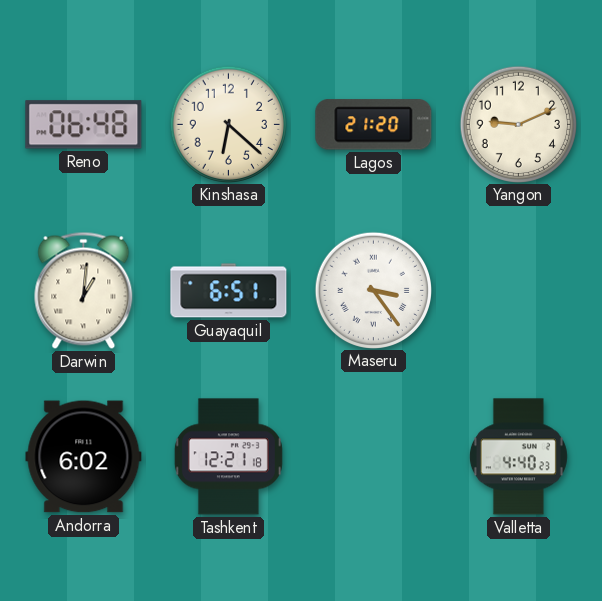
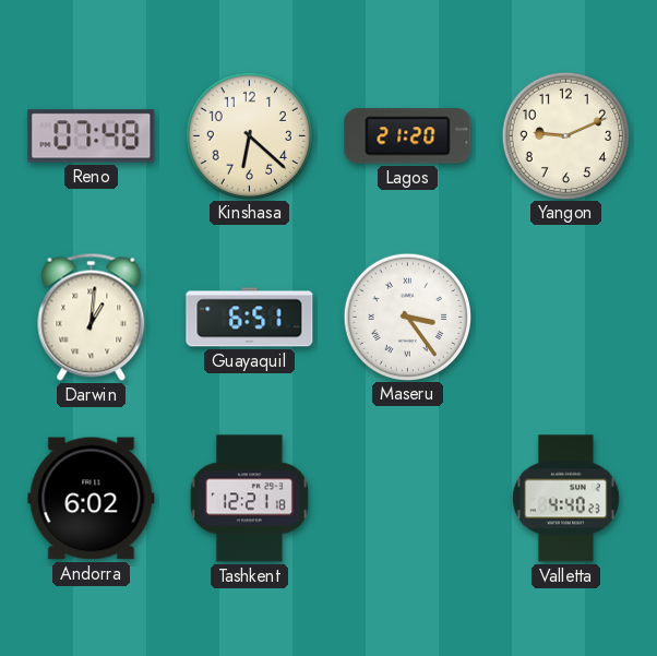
Reno: 06:48 -> 07:48
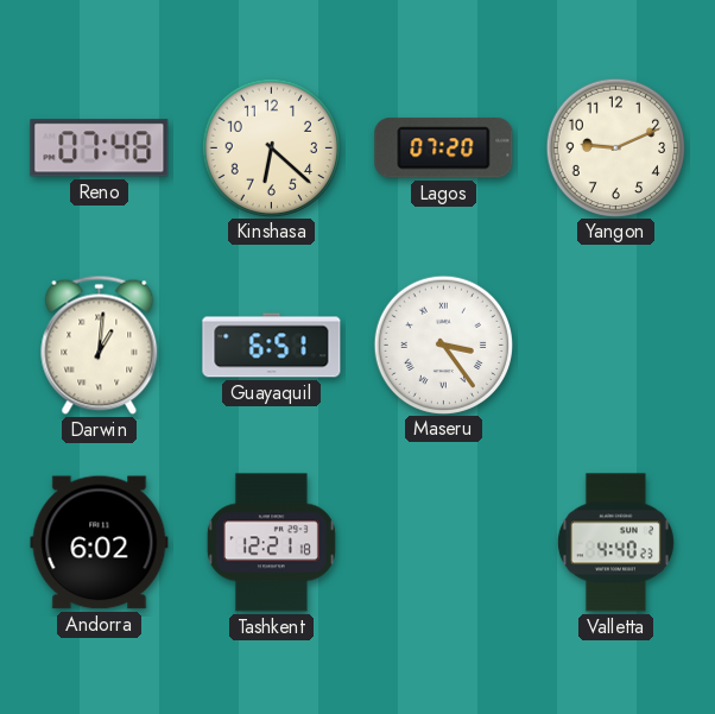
Lagos: 21:20 -> 07:20
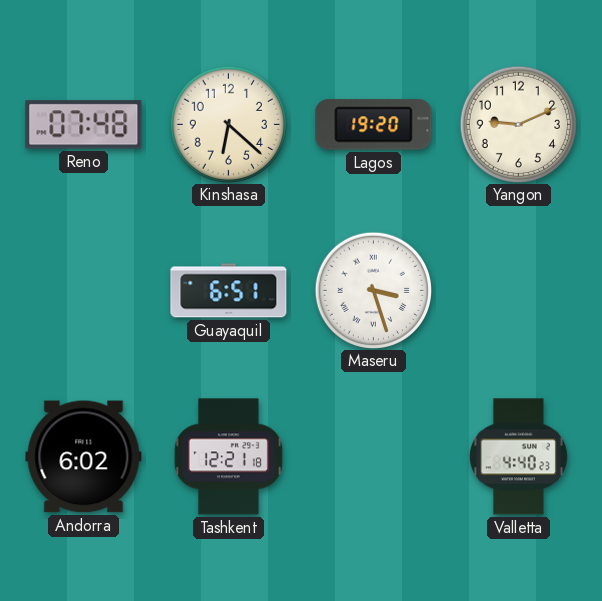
Lagos: 07:20 -> 19:20
Darwin: 1:01 -> none
Maseru: 3:24 -> 3:27
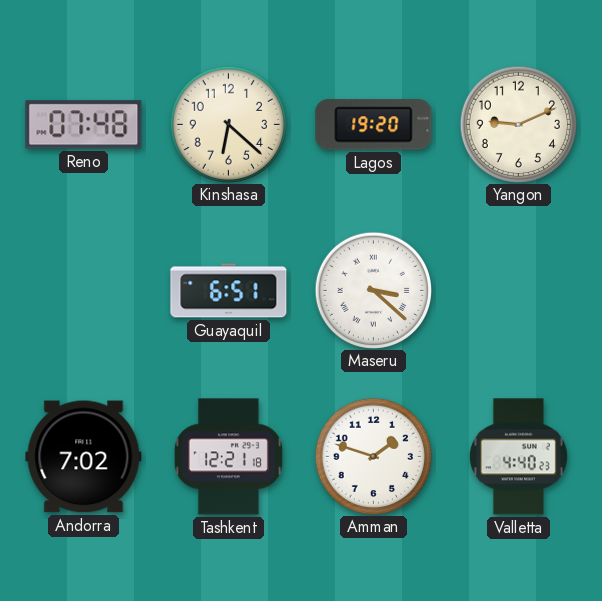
Maseru: 3:27 -> 3:22
Andorra: 6:02 -> 7:02
Amman: none -> 1:48
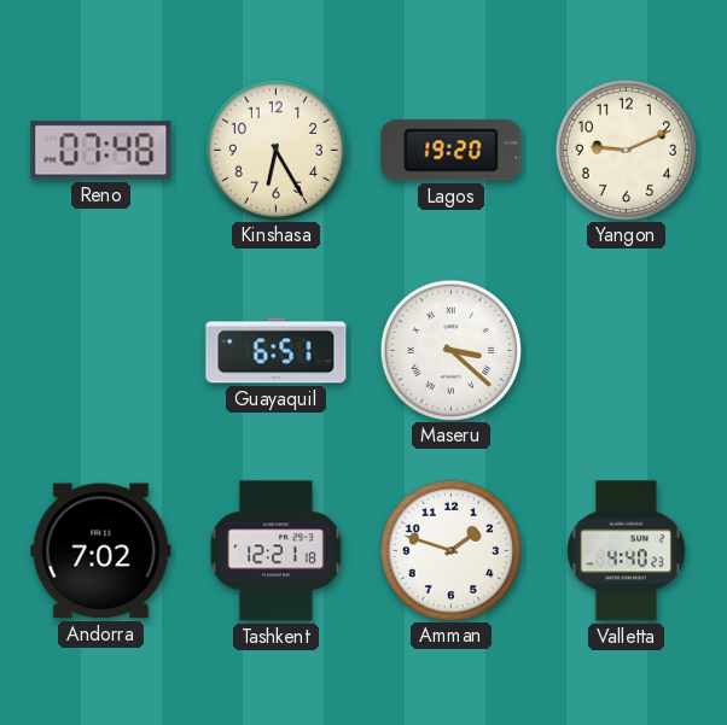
Kinshasa: 6:22 -> 6:25
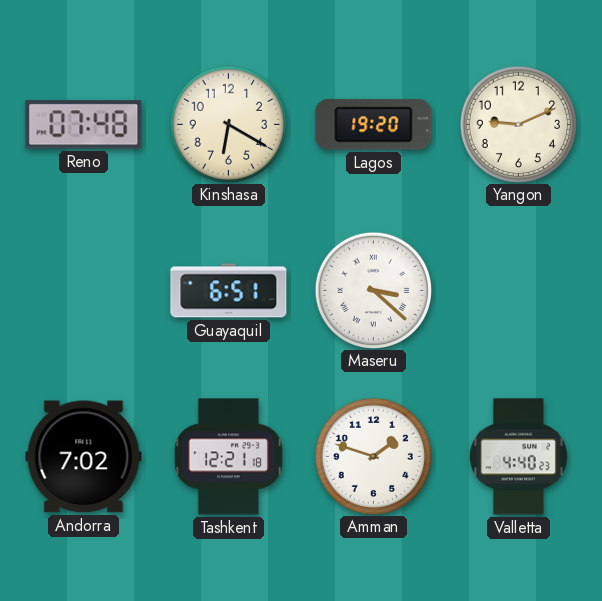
Kinshasa: 6:25 -> 6:20
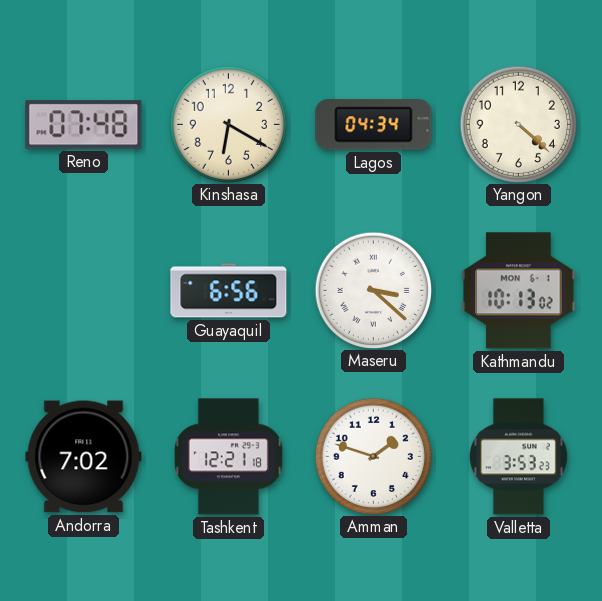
Lagos: 19:20 -> 04:34
Yangon: 9:11 -> 4:22
Guayaquil: 6:51 -> 6:56
Kathmandu: none -> 10:13
Valletta: 4:40 -> 3:53
